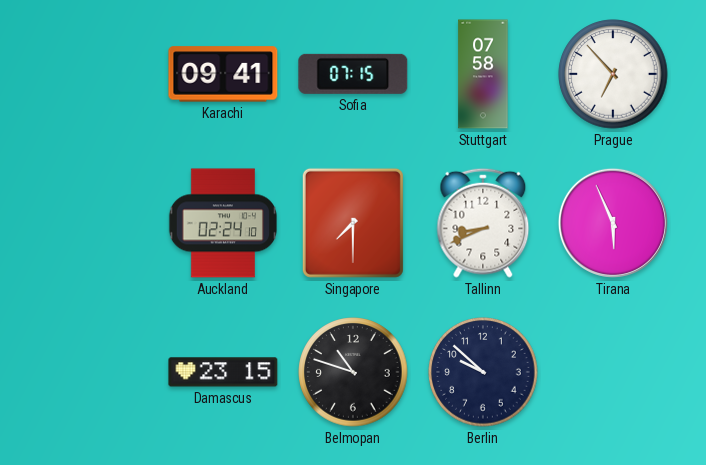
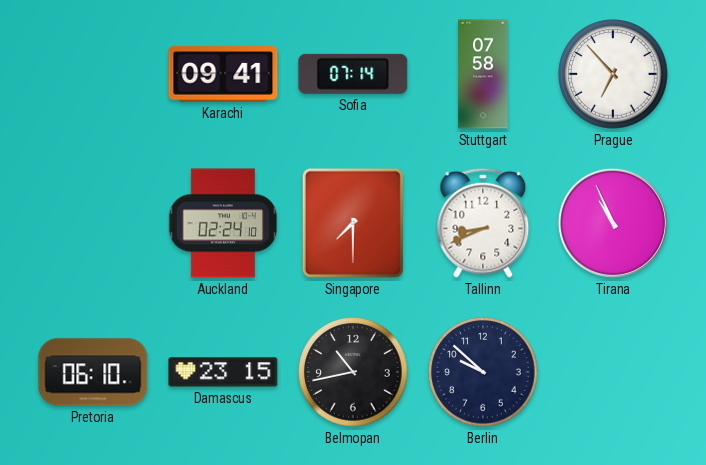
Sofia: 07:15 -> 07:14
Tirana: 5:56 -> 10:56
Pretoria: none -> 06:10
Belmopan: 10:48 -> 10:43
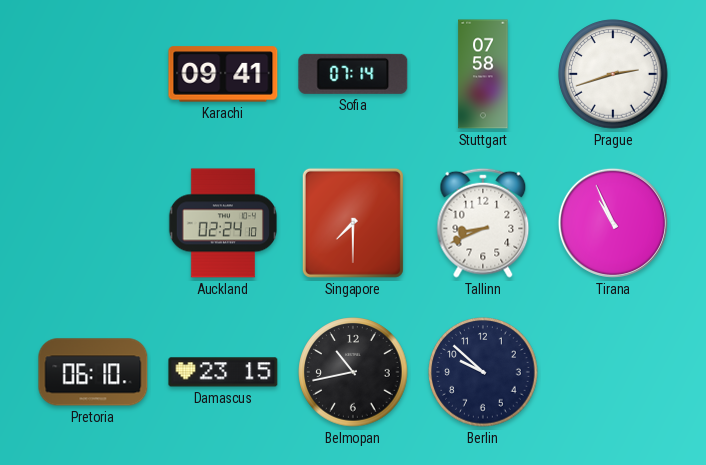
Prague: 6:53 -> 2:42
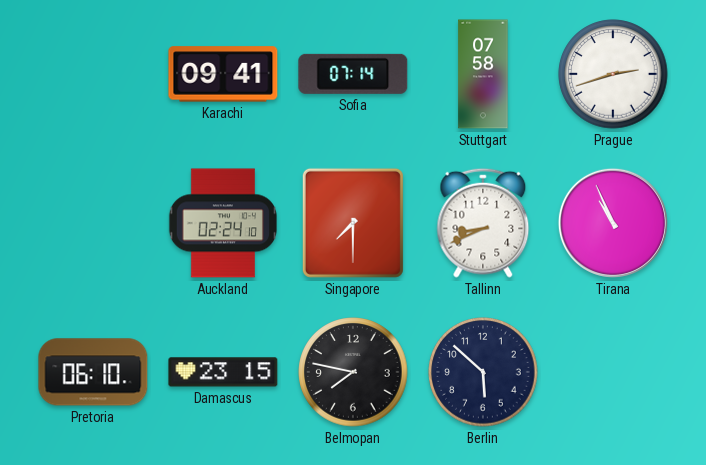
Belmopan: 10:43 -> 7:47
Berlin: 9:52 -> 5:52
